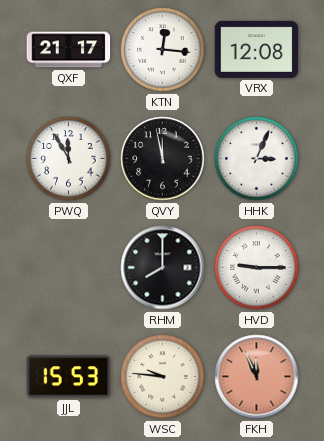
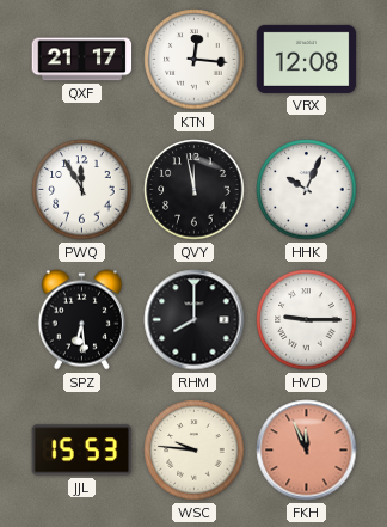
HHK: 3:04 -> 10:04
SPZ: none -> 6:29
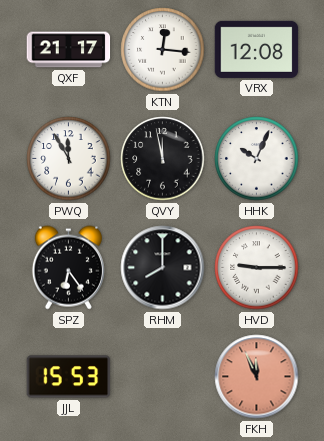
SPZ: 6:29 -> 6:24
WSC: 9:46 -> none
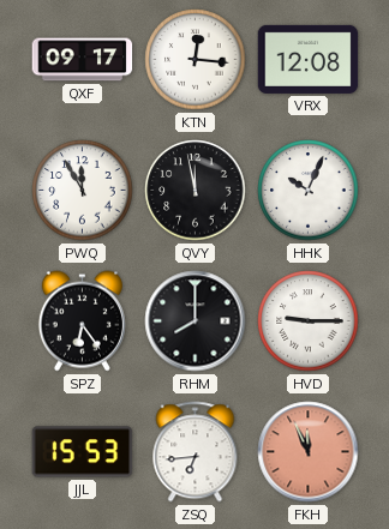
QXF: 21:17 -> 09:17
ZSQ: none -> 6:44
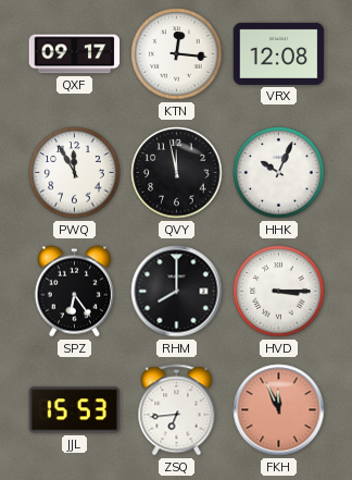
HVD: 9:15 -> 3:15
